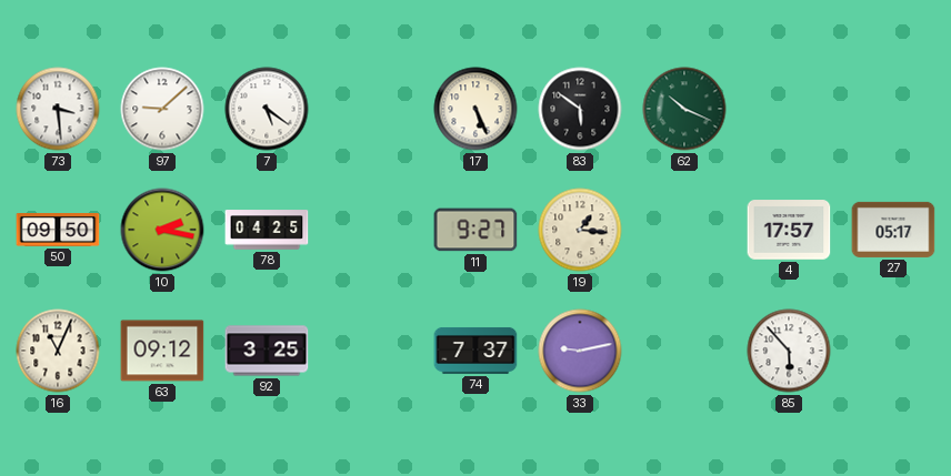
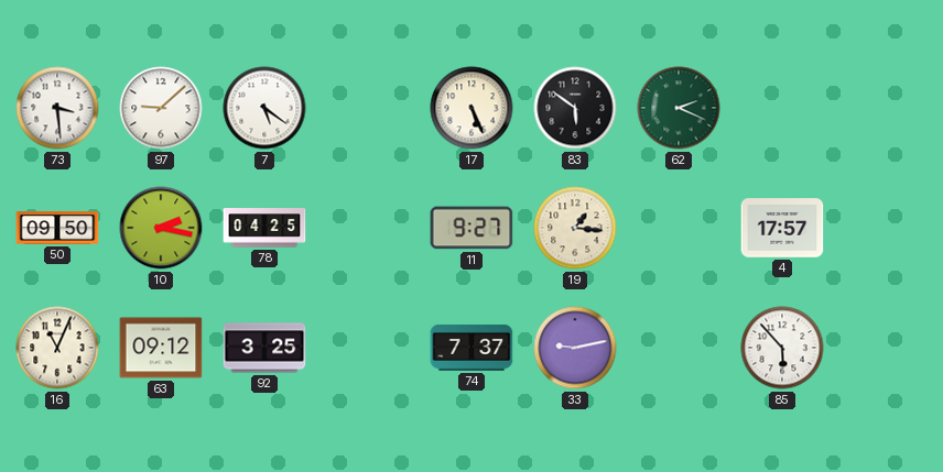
62: 10:19 -> 2:19
27: 05:17 -> none
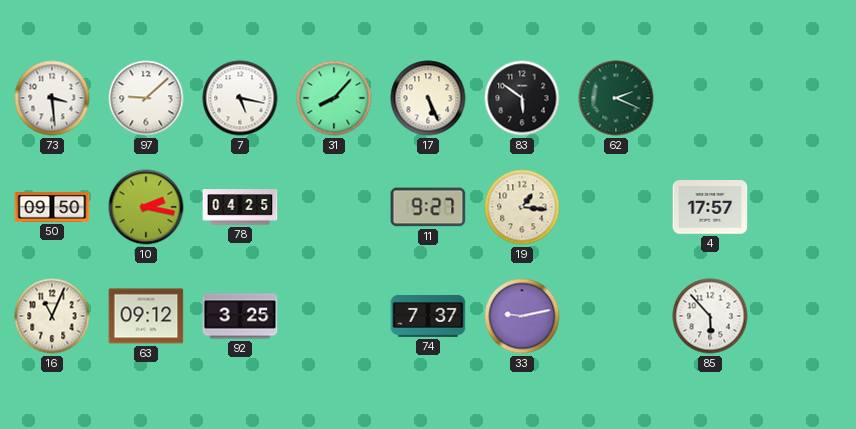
7: 5:21 -> 5:17
31: none -> 8:07
